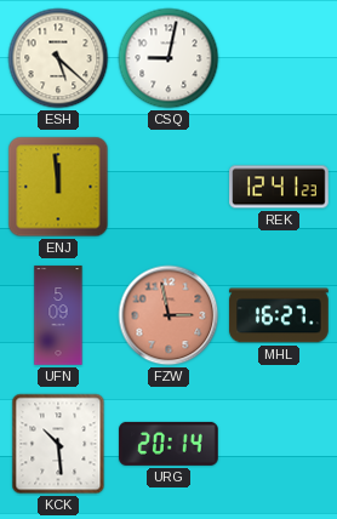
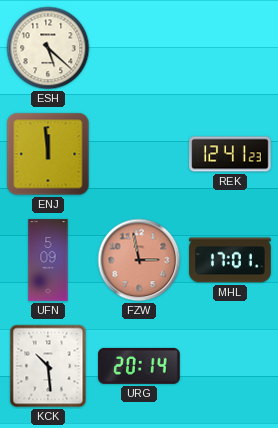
CSQ: 9:02 -> none
MHL: 16:27 -> 17:01
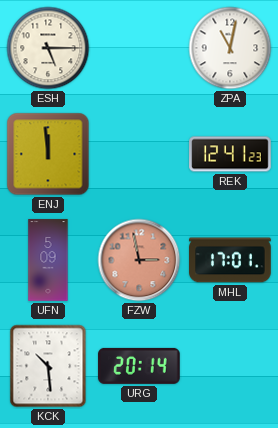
ESH: 5:22 -> 5:15
ZPA: none -> 11:02
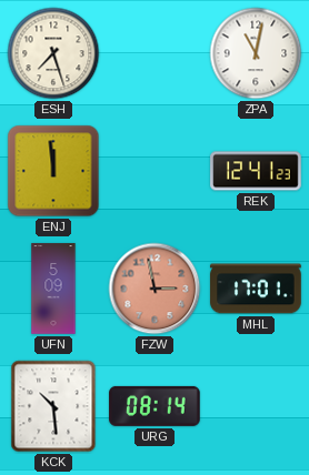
ESH: 5:15 -> 7:27
URG: 20:14 -> 08:14
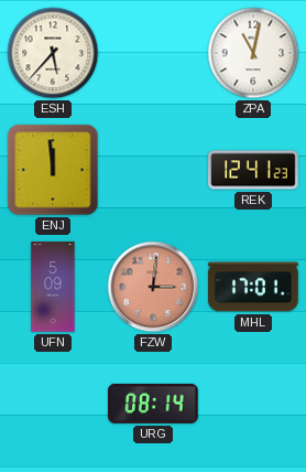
ESH: 7:27 -> 5:37
FZW: 2:58 -> 3:01
KCK: 10:29 -> none
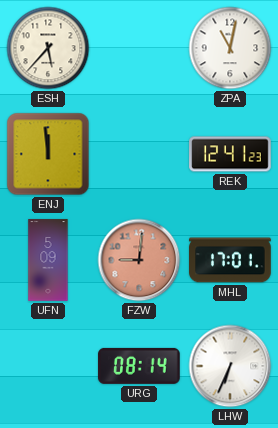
FZW: 3:01 -> 9:01
LHW: none -> 6:34
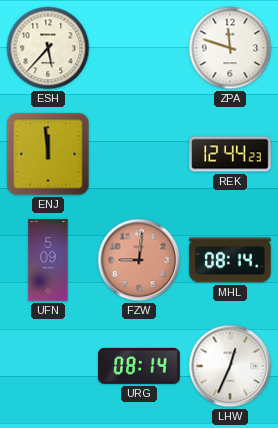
ZPA: 11:02 -> 11:48
REK: 12:41 -> 12:44
MHL: 17:01 -> 08:14
LHW: 6:34 -> 12:34
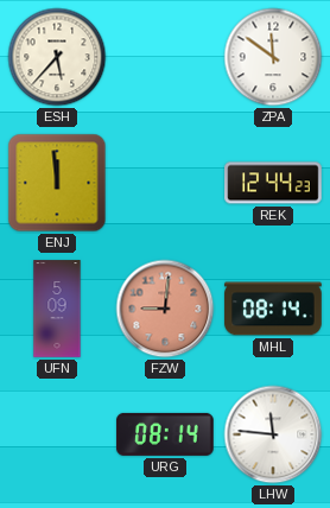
ZPA: 11:48 -> 11:51
LHW: 12:34 -> 11:46
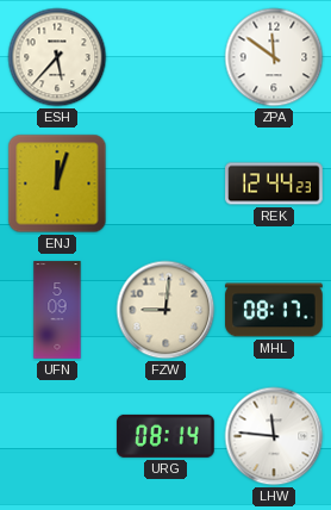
ENJ: 11:59 -> 12:03
FZW dial: salmon -> cream
MHL: 08:14 -> 08:17
